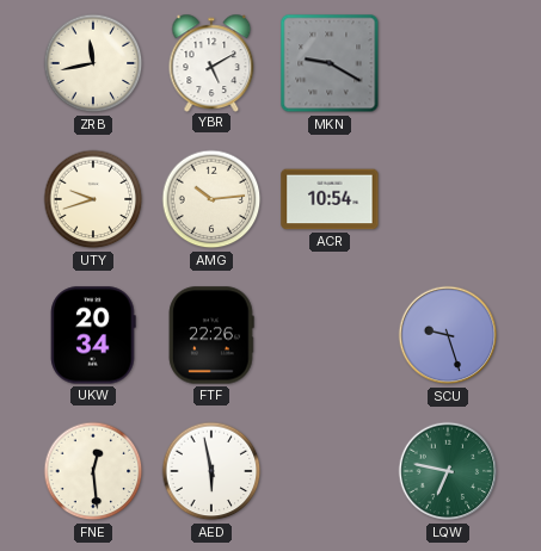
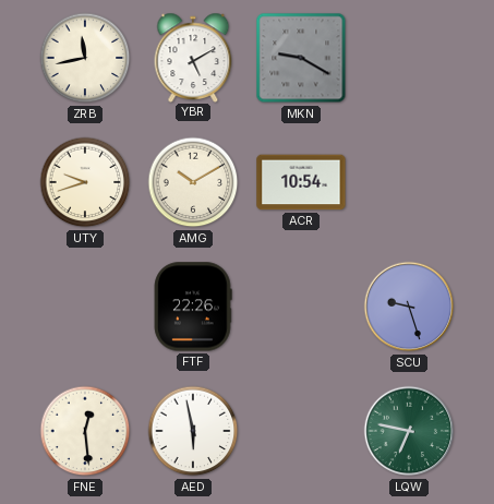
AMG: 10:14 -> 10:10
UKW: 20:34 -> none
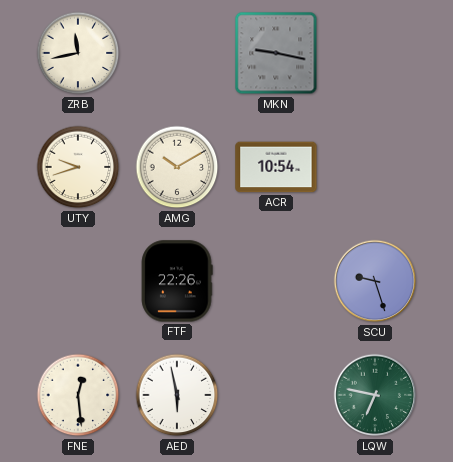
YBR: 5:10 -> none
MKN: 9:20 -> 9:17
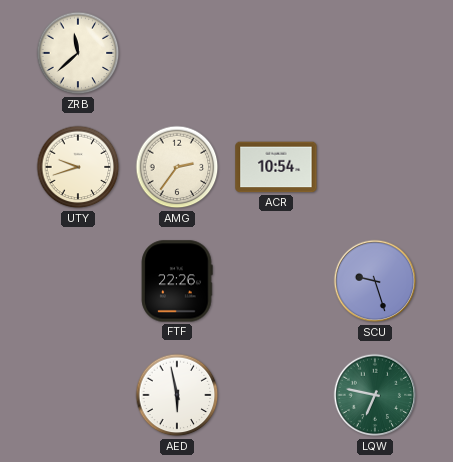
ZRB: 11:43 -> 11:38
MKN: 9:17 -> none
AMG: 10:10 -> 2:36
FNE: 12:29 -> none
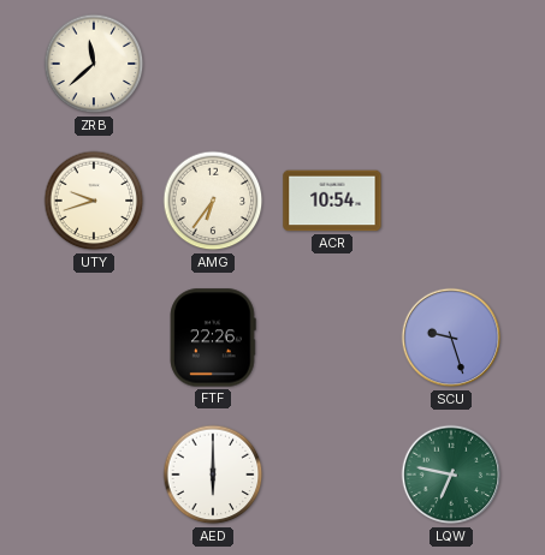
AMG: 2:36 -> 6:36
AED: 5:58 -> 6:00
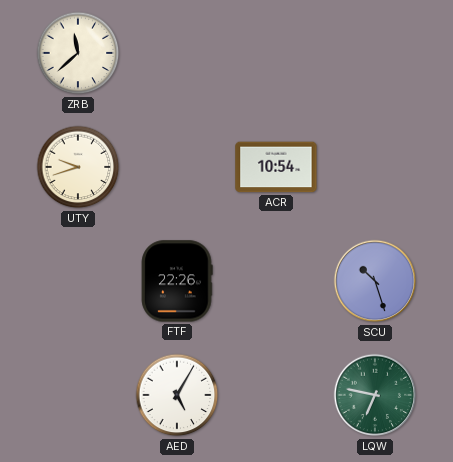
AMG: 6:36 -> none
SCU: 9:27 -> 10:27
AED: 6:00 -> 5:05
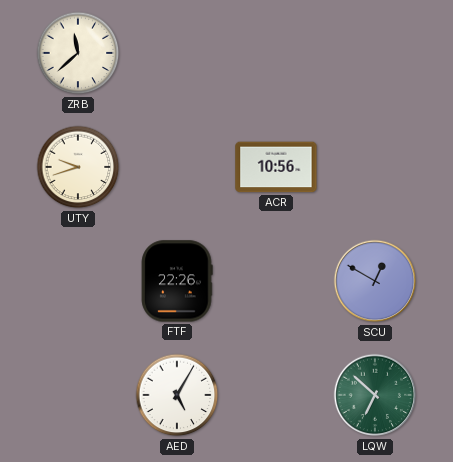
ACR: 10:54 -> 10:56
SCU: 10:27 -> 12:50
LQW: 6:47 -> 6:52
